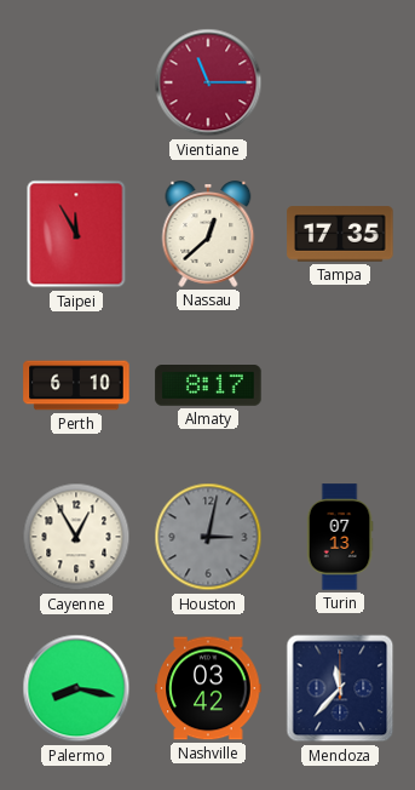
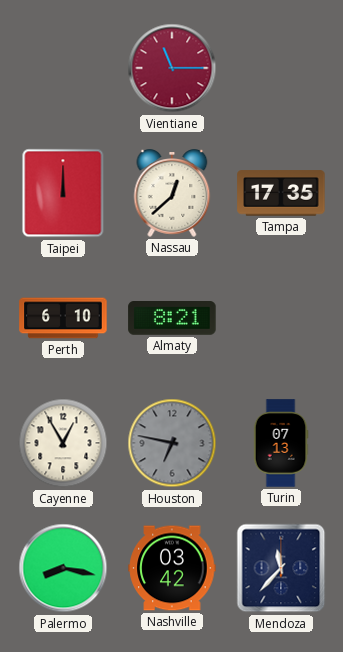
Taipei: 11:55 -> 12:00
Almaty: 8:17 -> 8:21
Houston: 3:02 -> 6:47
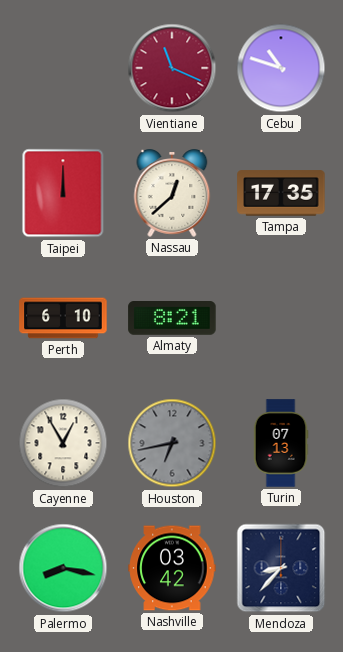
Vientiane: 11:15 -> 11:19
Cebu: none -> 10:48
Houston: 6:47 -> 6:43
Mendoza: 11:37 -> 8:37
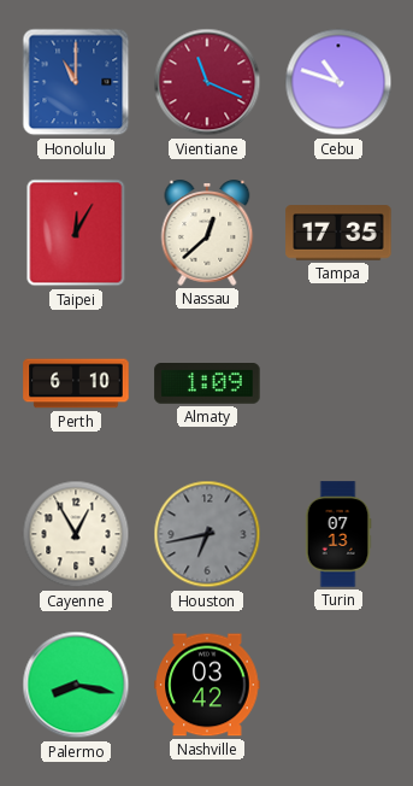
Honolulu: none -> 11:00
Taipei: 12:00 -> 12:05
Almaty: 8:21 -> 1:09
Mendoza: 8:37 -> none
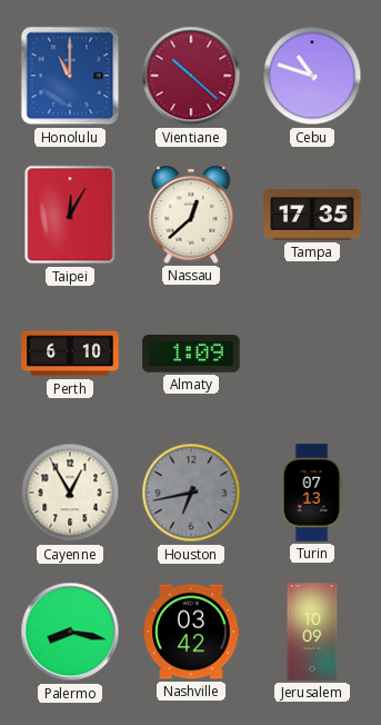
Vientiane: 11:19 -> 10:22
Jerusalem: none -> 10:09
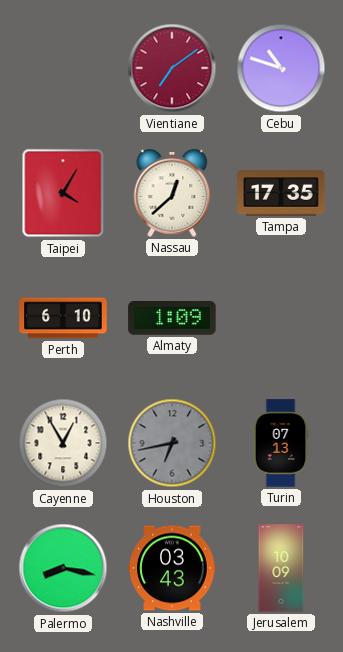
Honolulu: 11:00 -> none
Vientiane: 10:22 -> 7:09
Taipei: 12:05 -> 4:05
Nashville: 03:42 -> 03:43
